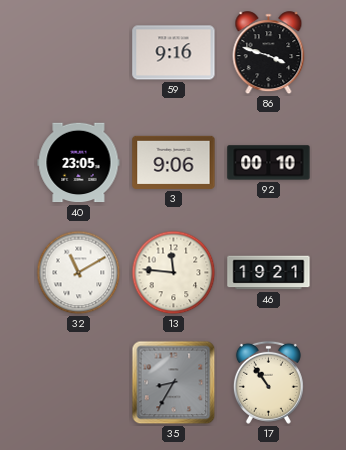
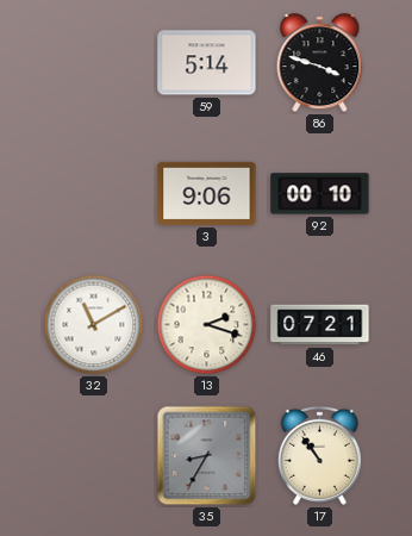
59: 9:16 -> 5:14
40: 23:05 -> none
13: 11:46 -> 2:18
46: 19:21 -> 07:21
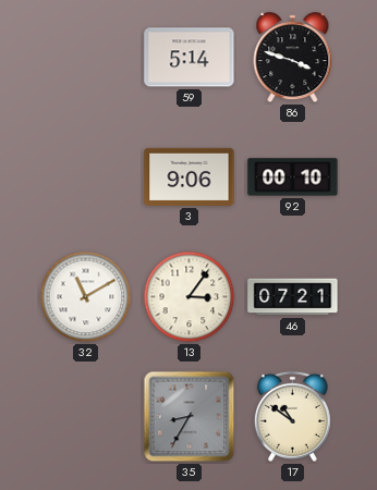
13: 2:18 -> 3:06
17: 10:54 -> 10:51
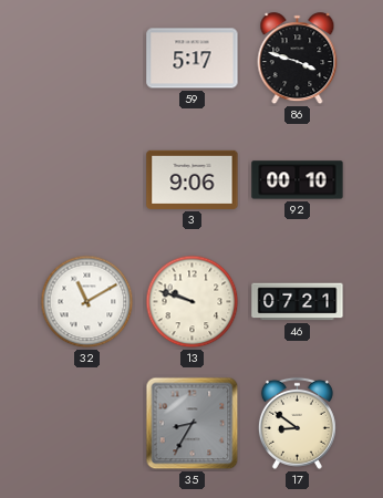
59: 5:14 -> 5:17
13: 3:06 -> 9:48
17: 10:51 -> 8:51
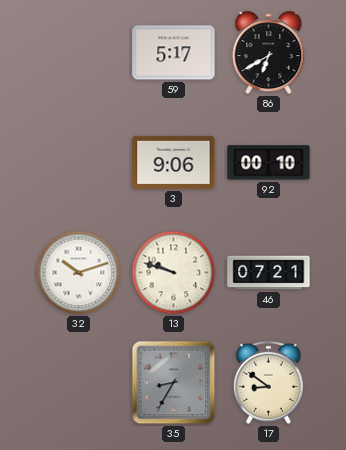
86: 3:48 -> 6:40
32: 11:10 -> 10:12
